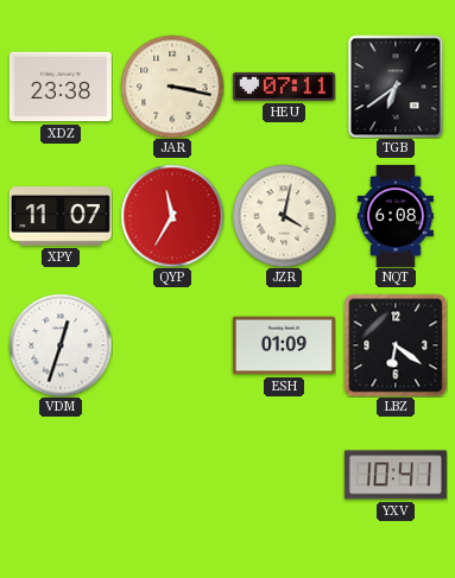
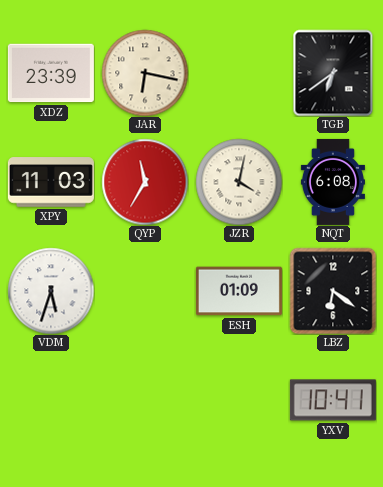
XDZ: 23:38 -> 23:39
JAR: 3:17 -> 6:17
HEU: 07:11 -> none
XPY: 11:07 -> 11:03
VDM: 12:33 -> 5:33
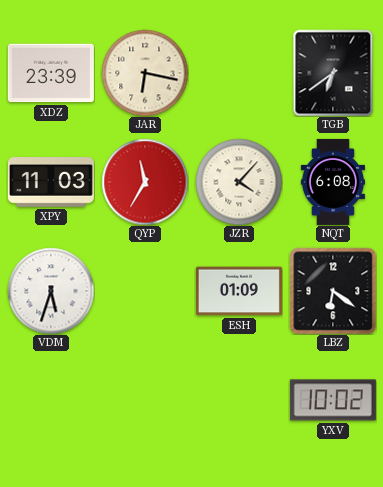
JZR: 4:02 -> 4:07
YXV: 10:41 -> 10:02
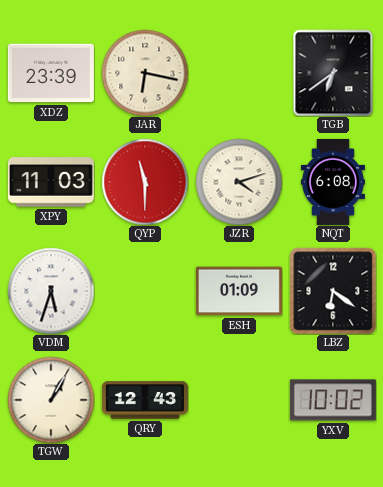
QYP: 11:35 -> 11:30
JZR: 4:07 -> 4:12
TGW: none -> 1:05
QRY: none -> 12:43
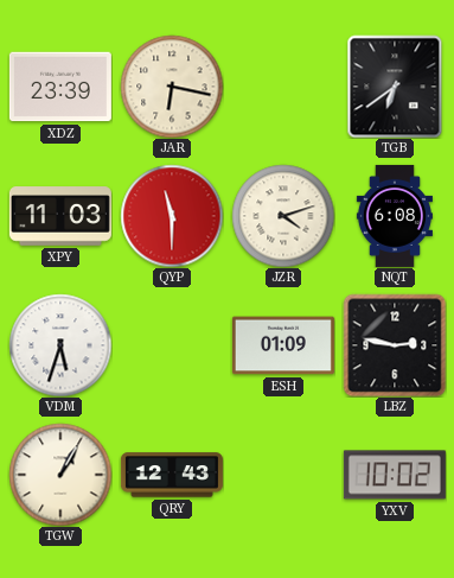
LBZ: 6:21 -> 2:47
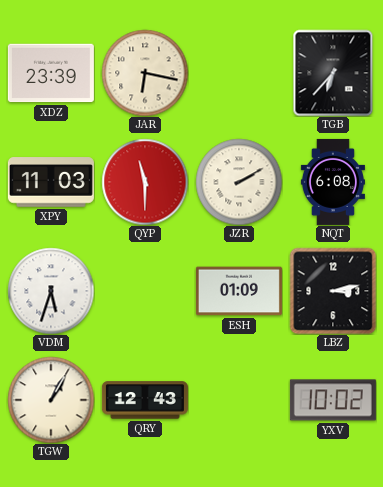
TGB: 6:39 -> 6:37
JZR: 4:12 -> 2:10
LBZ: 2:47 -> 3:13
